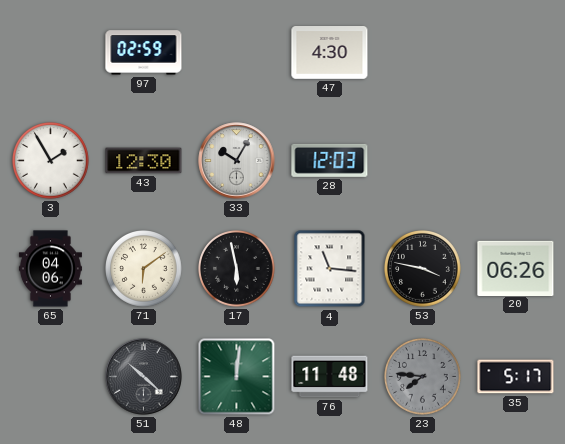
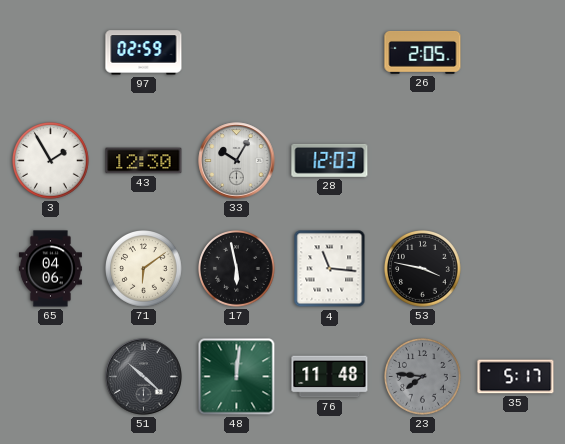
47: 4:30 -> none
26: none -> 2:05
20: 06:26 -> none
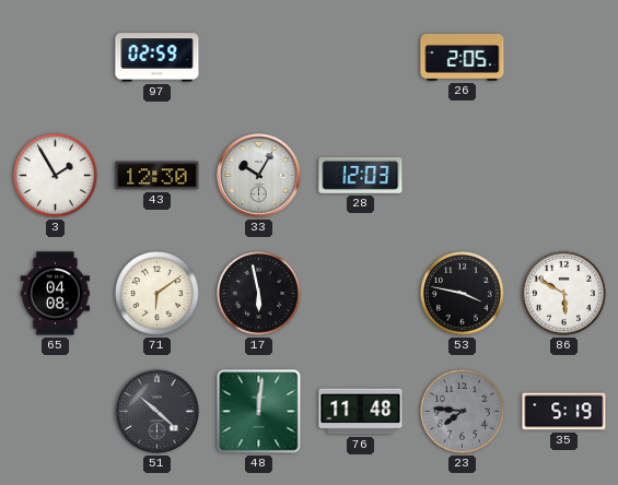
65: 04:06 -> 04:08
4: 11:16 -> none
86: none -> 5:50
35: 5:17 -> 5:19
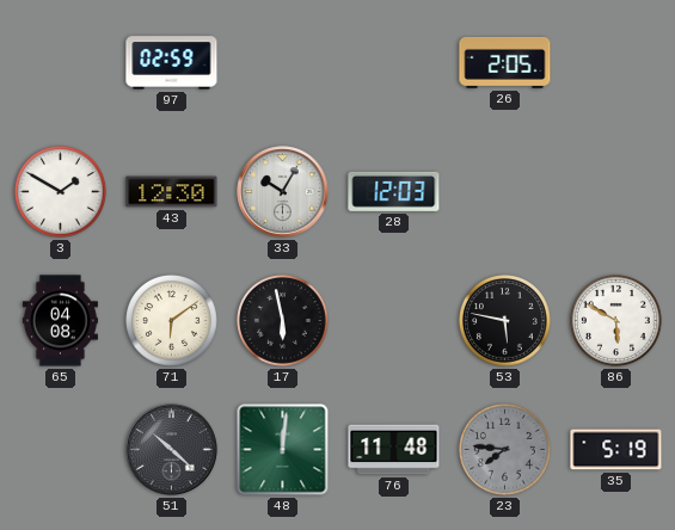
3: 1:55 -> 1:50
53: 3:47 -> 5:47
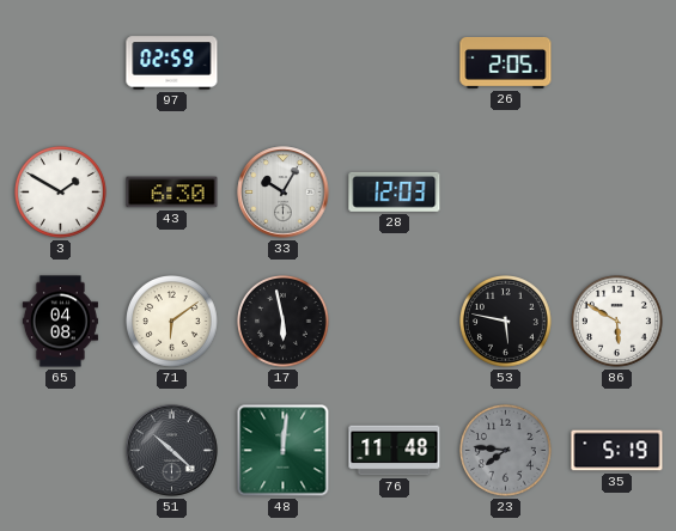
43: 12:30 -> 6:30
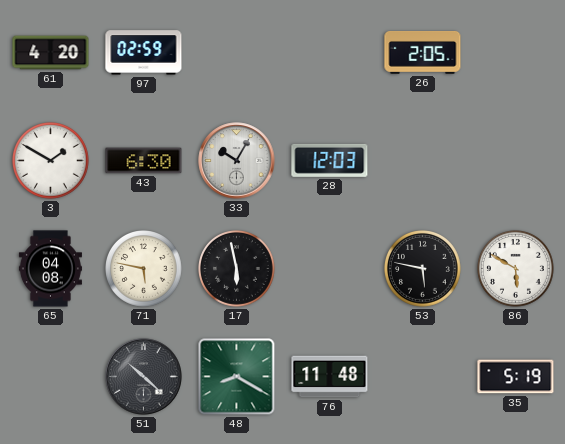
61: none -> 4:20
71: 6:09 -> 5:47
48: 12:01 -> 8:20
23: 7:46 -> none
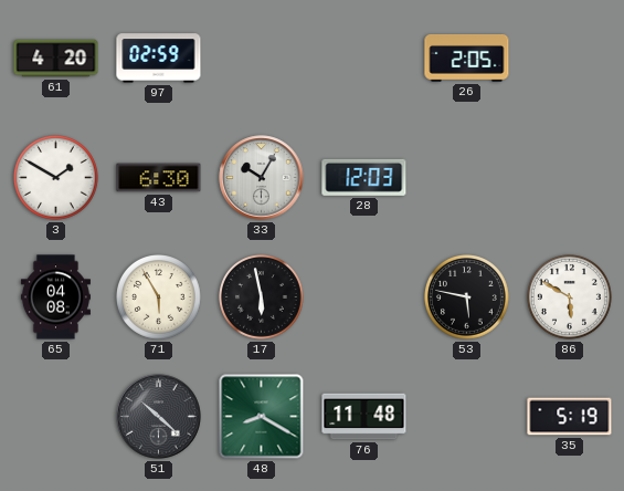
71: 5:47 -> 5:55
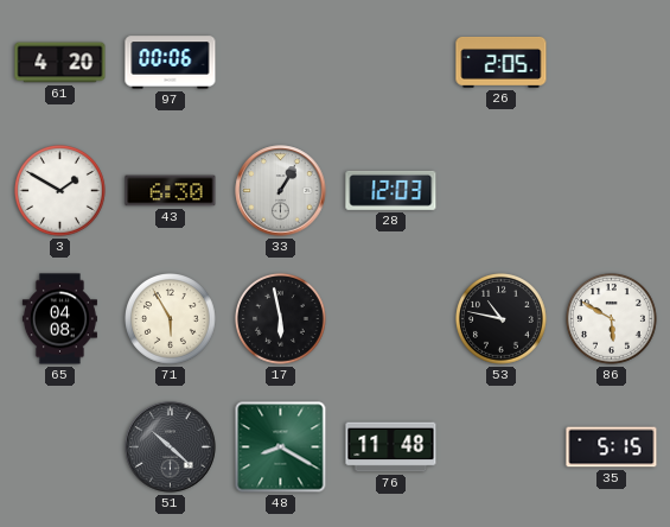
97: 02:59 -> 00:06
33: 10:05 -> 1:05
53: 5:47 -> 10:47
35: 5:19 -> 5:15
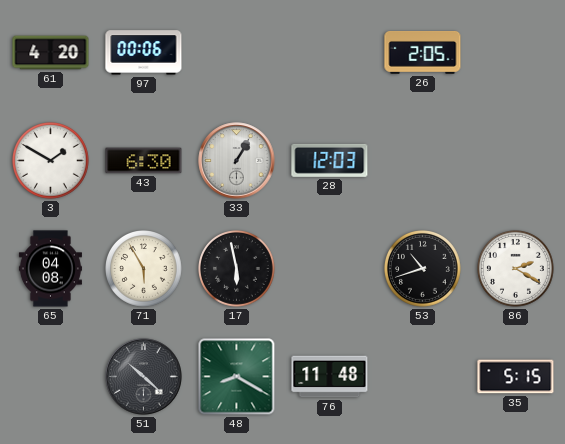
53: 10:47 -> 10:42
86: 5:50 -> 2:20
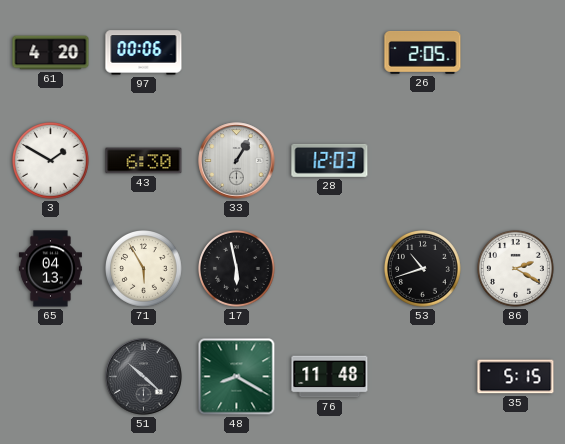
65: 04:08 -> 04:13
